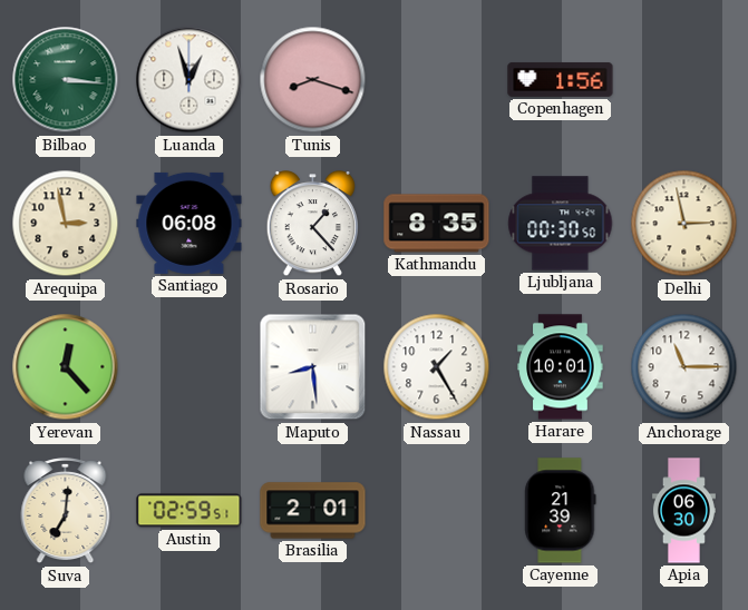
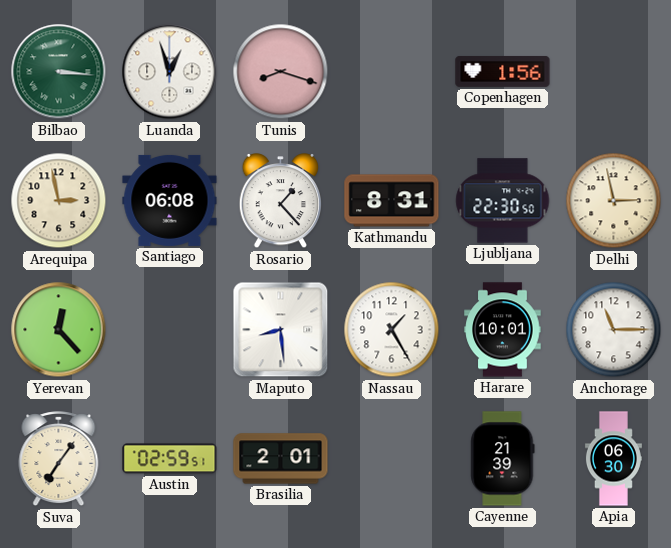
Kathmandu: 8:35 -> 8:31
Ljubljana: 00:30 -> 22:30
Suva: 7:01 -> 7:06
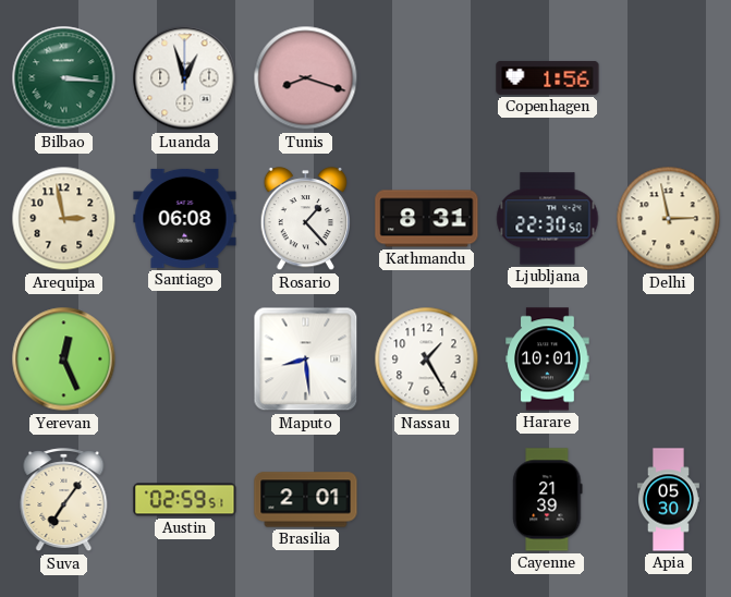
Yerevan: 12:23 -> 12:26
Anchorage: 11:15 -> none
Apia: 06:30 -> 05:30
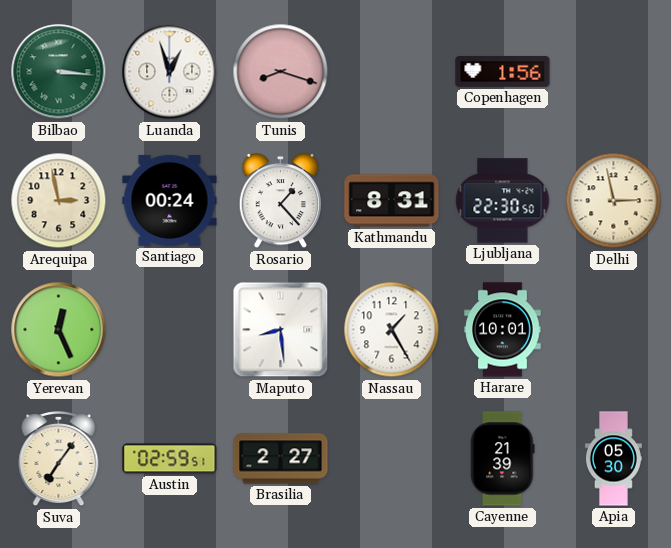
Santiago: 06:08 -> 00:24
Brasilia: 2:01 -> 2:27
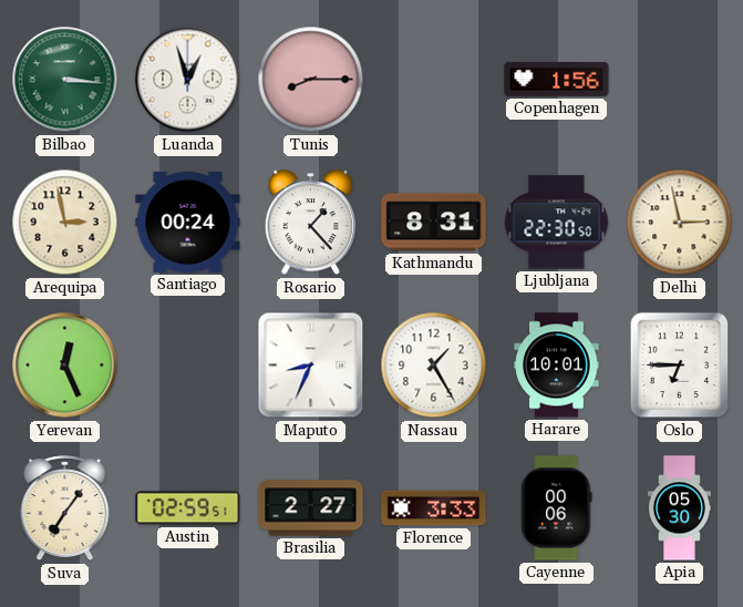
Tunis: 8:18 -> 8:15
Maputo: 8:29 -> 8:34
Oslo: none -> 6:45
Florence: none -> 3:33
Cayenne: 21:39 -> 00:06
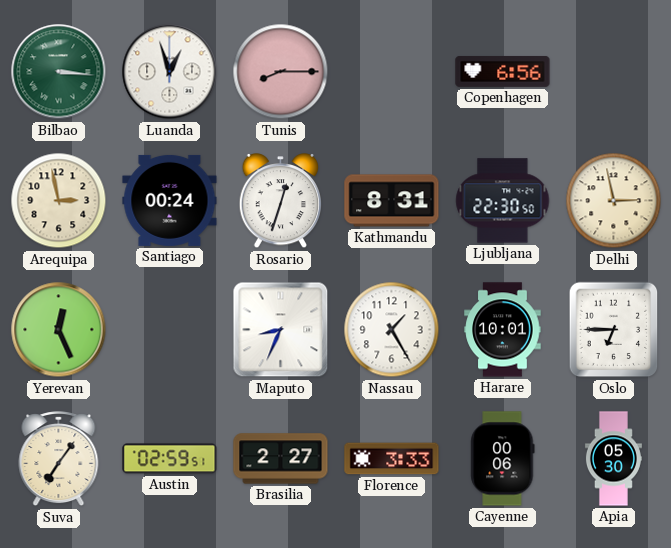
Copenhagen: 1:56 -> 6:56
Rosario: 1:23 -> 12:33
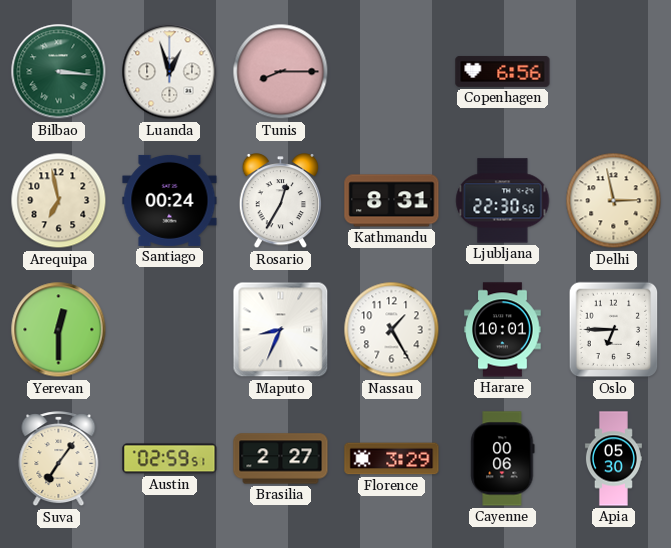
Arequipa: 2:58 -> 6:58
Rosario: 12:33 -> 12:35
Yerevan: 12:26 -> 12:30
Florence: 3:33 -> 3:29
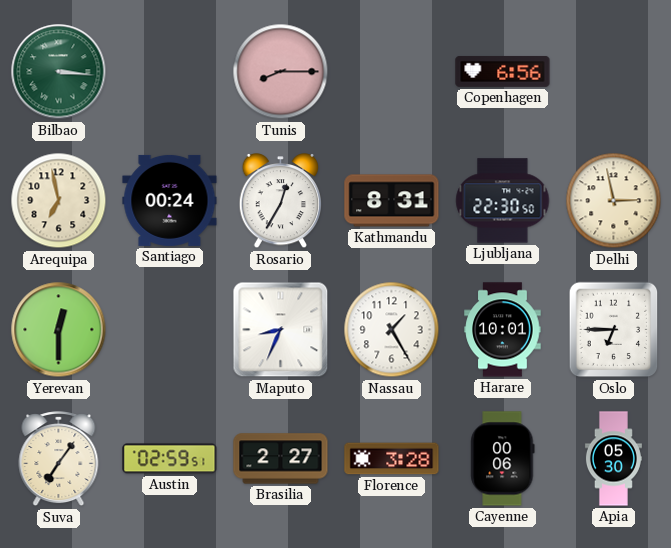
Luanda: 12:57 -> none
Florence: 3:29 -> 3:28
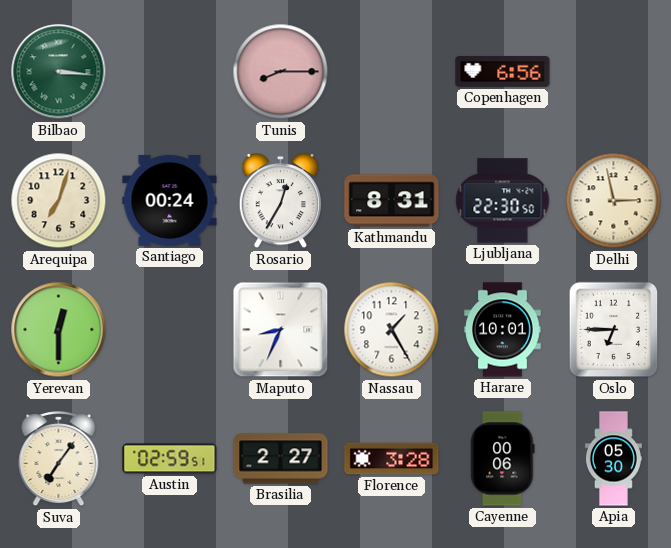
Arequipa: 6:58 -> 7:03
